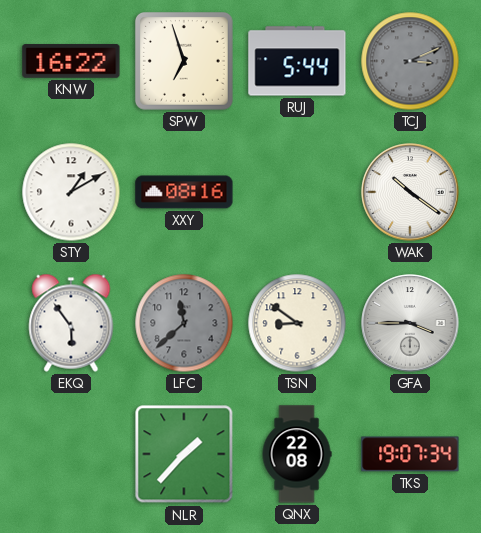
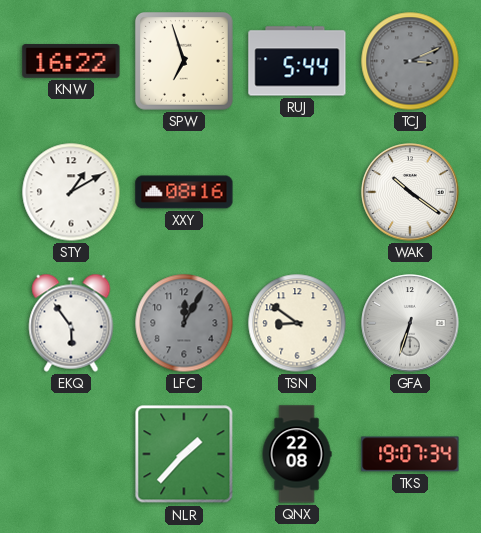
LFC: 11:38 -> 12:05
GFA: 3:45 -> 6:33
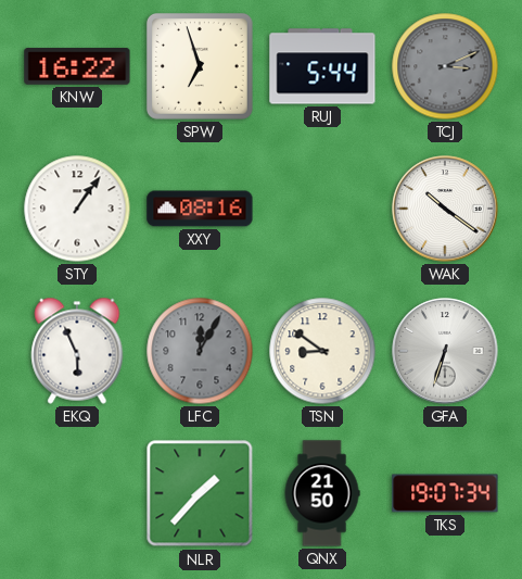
STY: 1:10 -> 1:06
EKQ: 5:54 -> 5:56
QNX: 22:08 -> 21:50
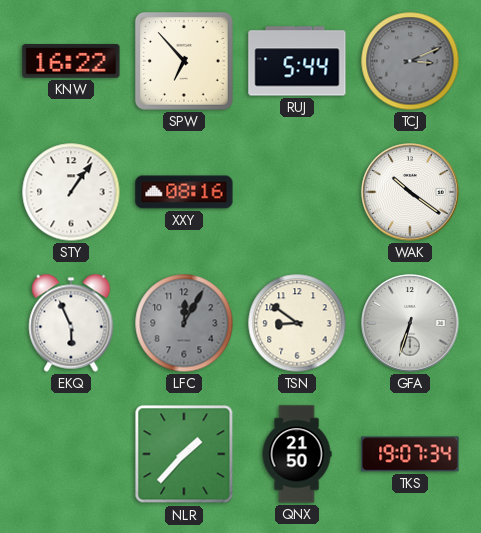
SPW: 6:57 -> 6:53
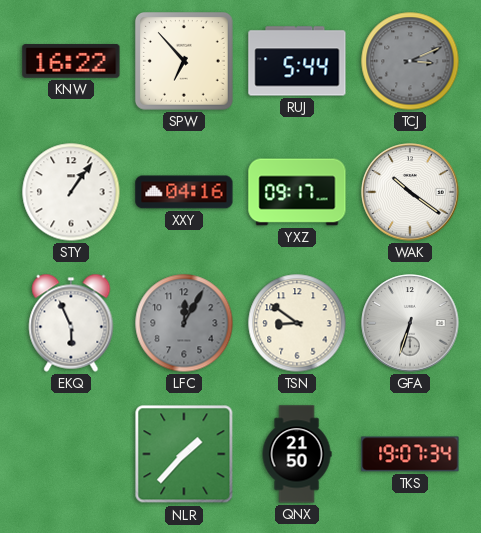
XXY: 08:16 -> 04:16
YXZ: none -> 09:17
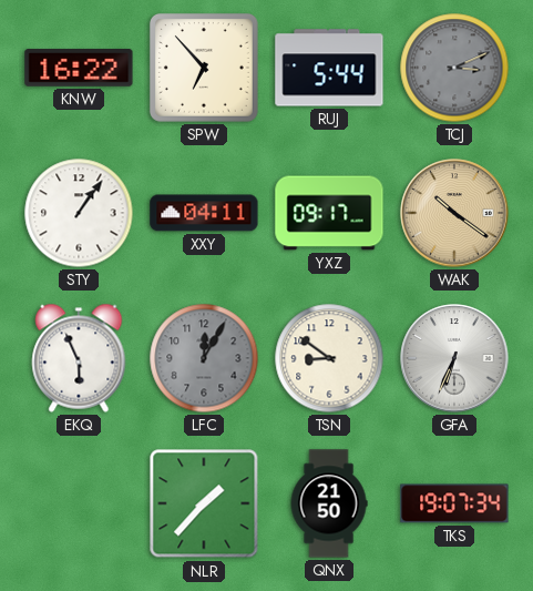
XXY: 04:16 -> 04:11
WAK dial: white -> champagne
GFA: 6:33 -> 6:34
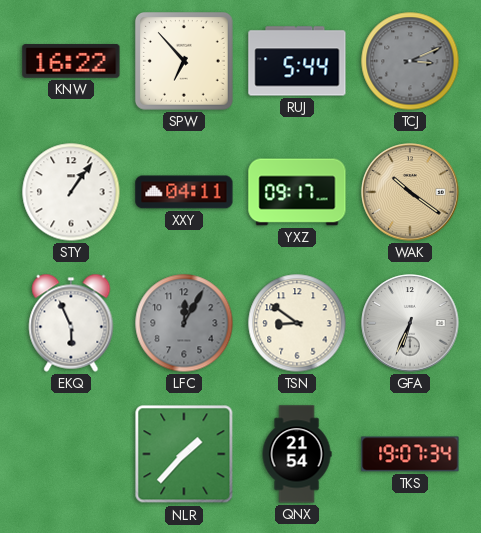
QNX: 21:50 -> 21:54
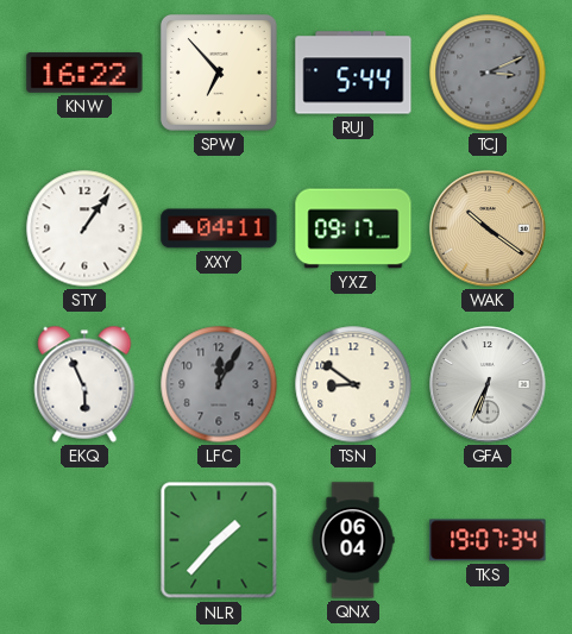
QNX: 21:54 -> 06:04
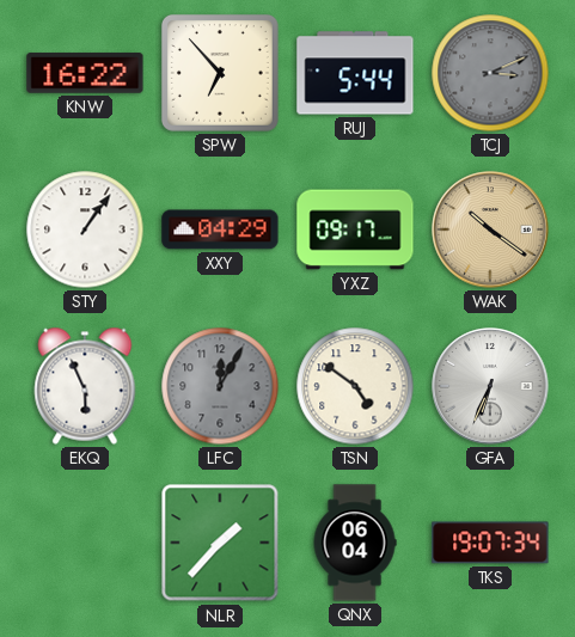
XXY: 04:11 -> 04:29
TSN: 8:51 -> 4:51
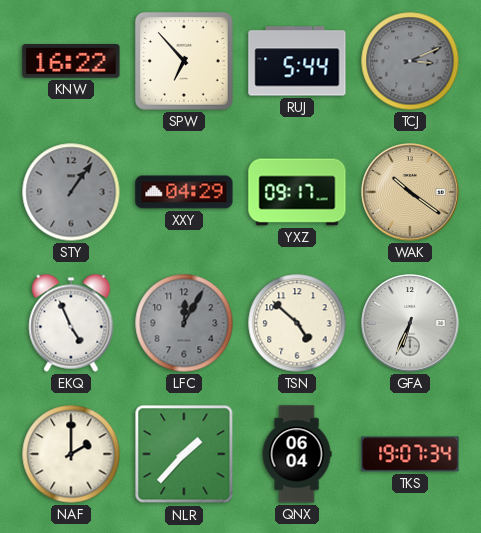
STY dial: white -> grey
EKQ: 5:56 -> 4:56
TSN: 4:51 -> 4:52
NAF: none -> 2:00
